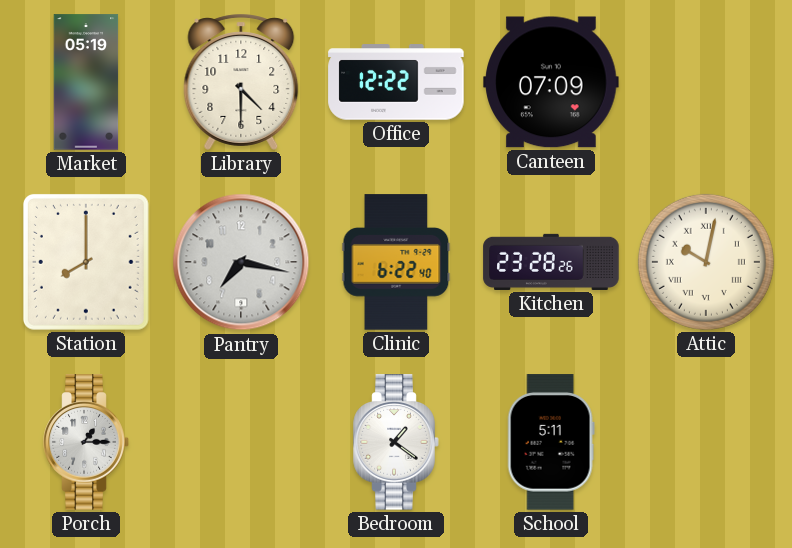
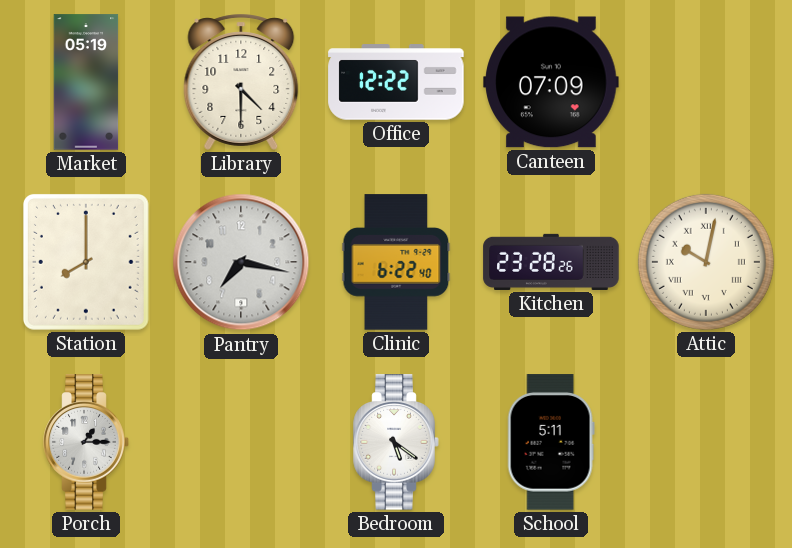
Bedroom: 1:21 -> 5:21
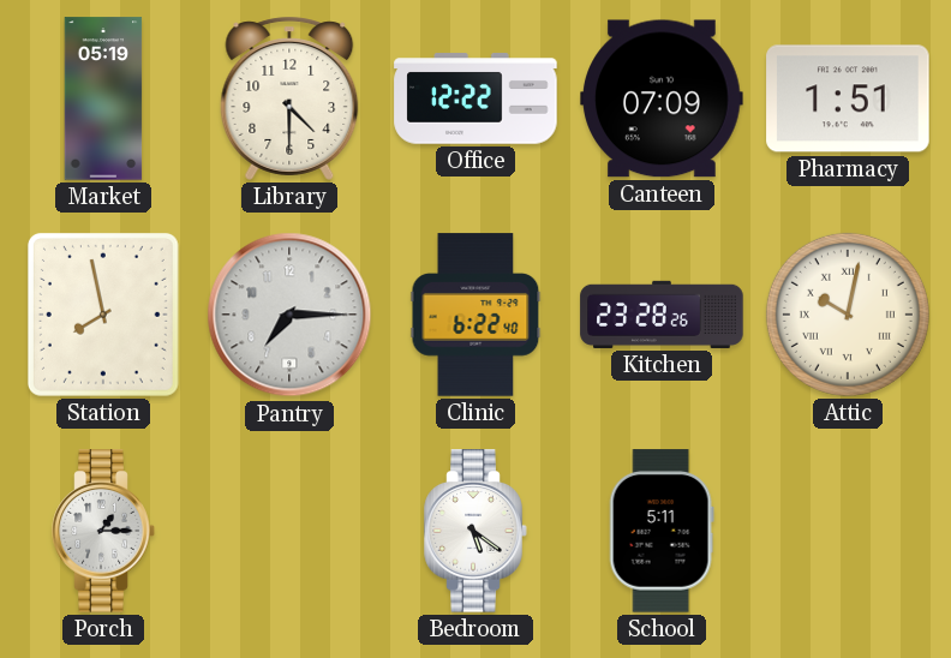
Pharmacy: none -> 1:51
Station: 8:00 -> 7:58
Pantry: 7:17 -> 7:15
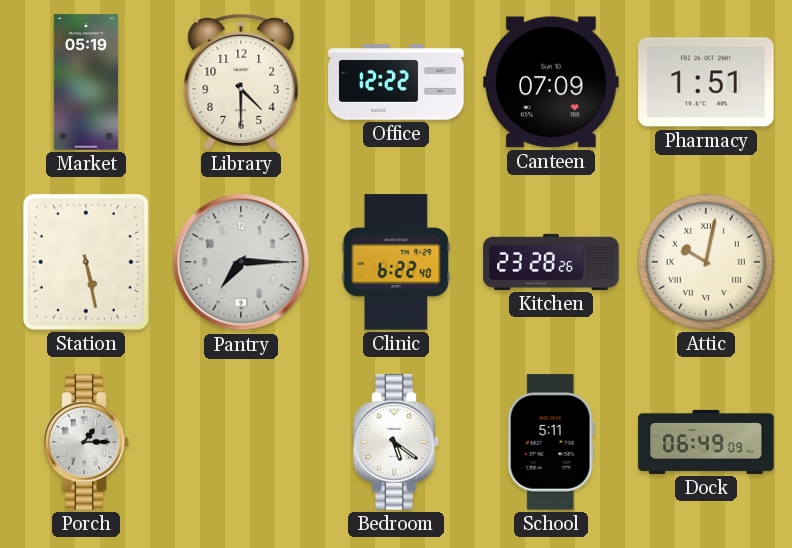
Station: 7:58 -> 5:28
Dock: none -> 06:49
